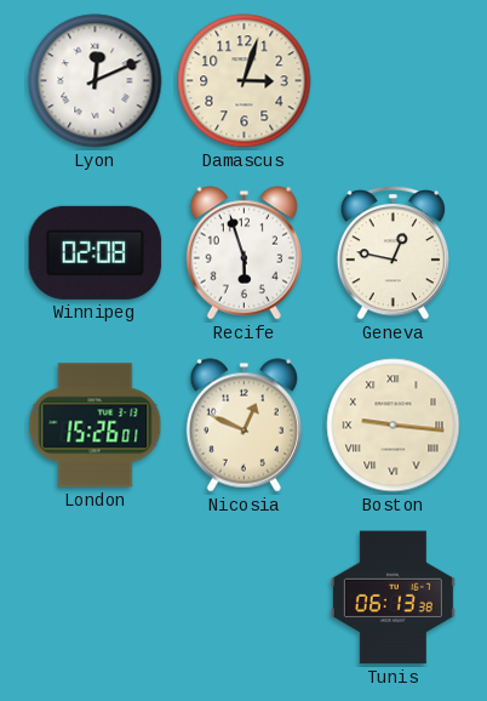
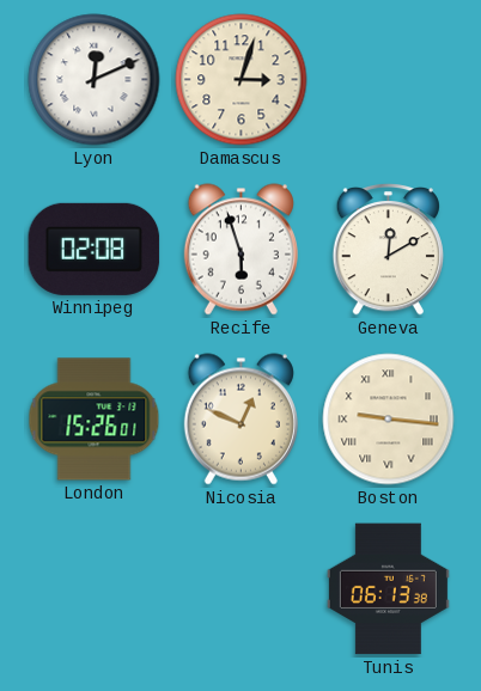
Geneva: 12:47 -> 12:10
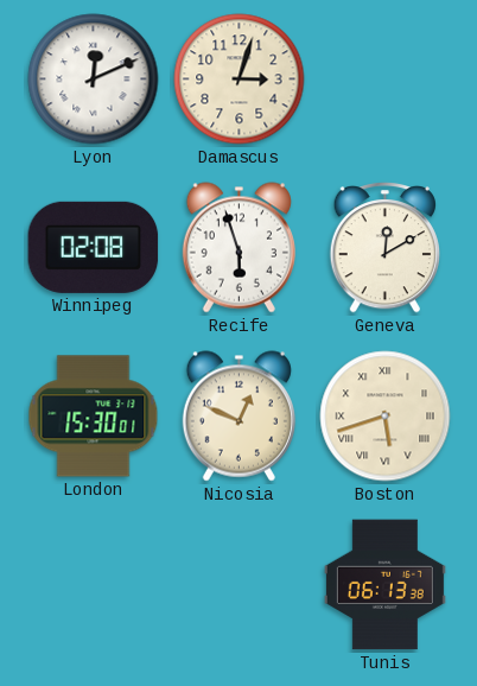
London: 15:26 -> 15:30
Boston: 9:16 -> 5:42
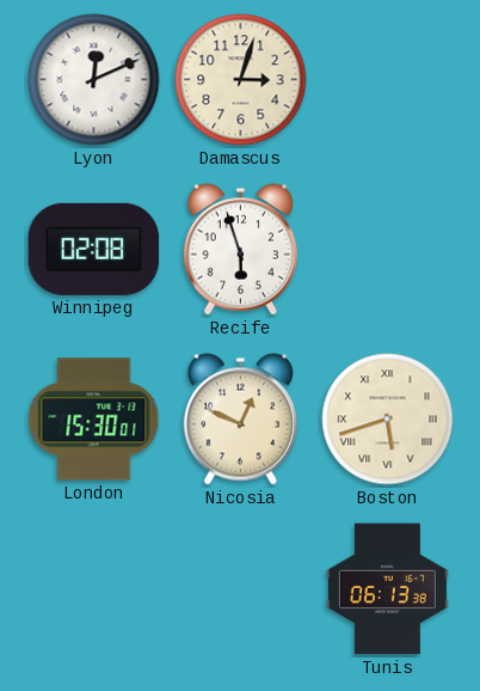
Geneva: 12:10 -> none
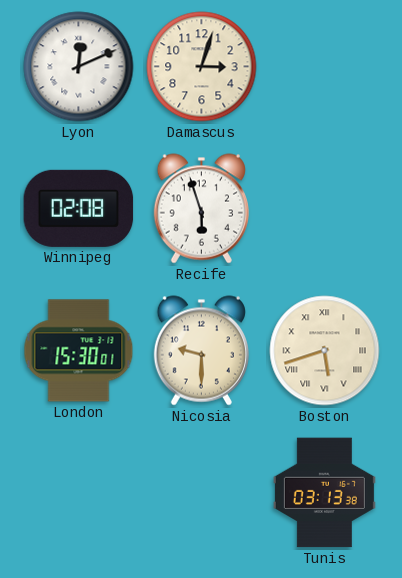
Nicosia: 12:49 -> 9:30
Tunis: 06:13 -> 03:13
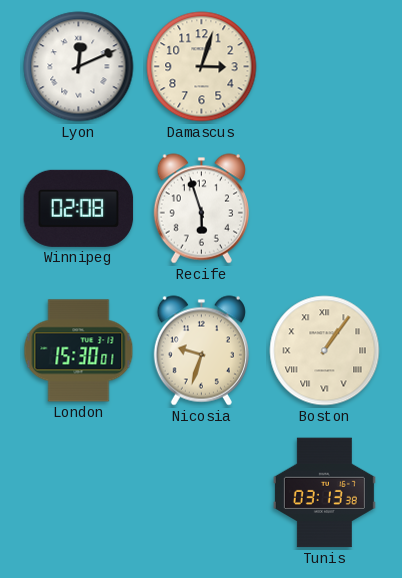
Nicosia: 9:30 -> 9:33
Boston: 5:42 -> 1:06
